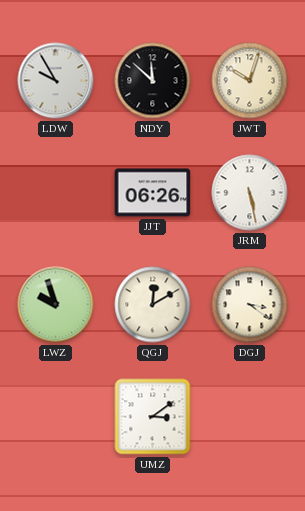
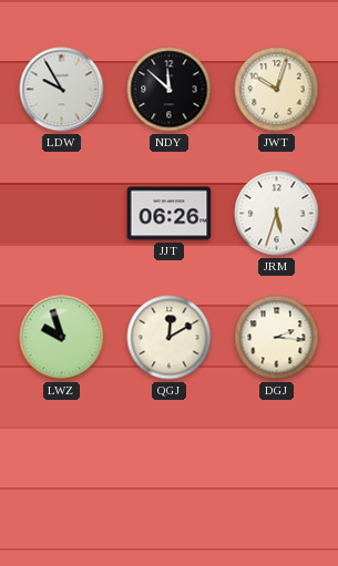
JRM: 5:28 -> 5:33
DGJ: 3:21 -> 2:16
UMZ: 3:09 -> none
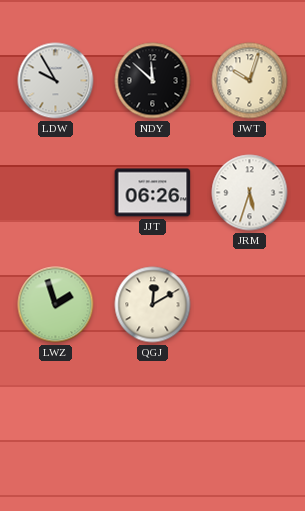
LWZ: 9:57 -> 1:57
DGJ: 2:16 -> none
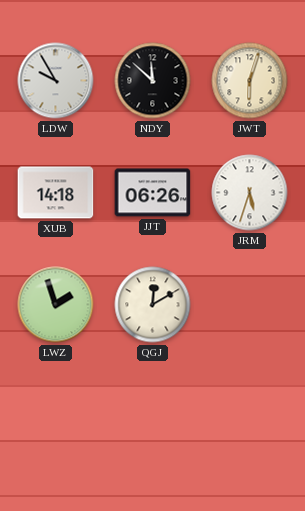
JWT: 10:03 -> 6:03
XUB: none -> 14:18
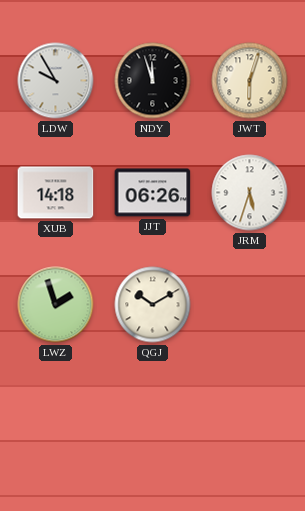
NDY: 11:52 -> 11:57
QGJ: 12:10 -> 10:10
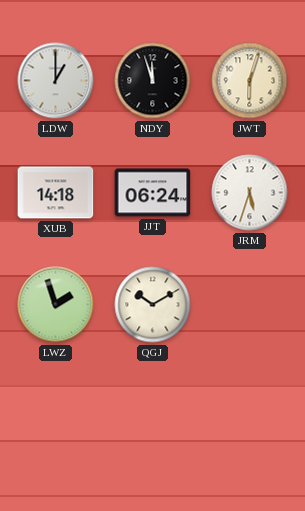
LDW: 9:55 -> 1:00
JJT: 06:26 -> 06:24
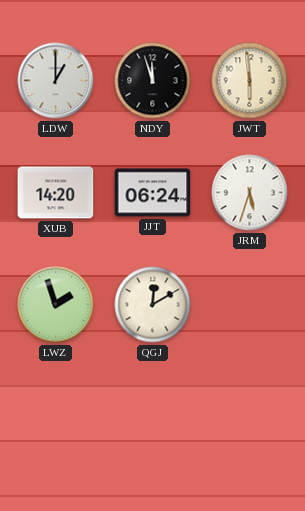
JWT: 6:03 -> 5:59
XUB: 14:18 -> 14:20
QGJ: 10:10 -> 12:10
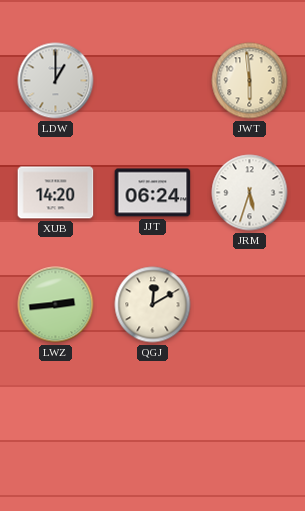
NDY: 11:57 -> none
LWZ: 1:57 -> 2:44
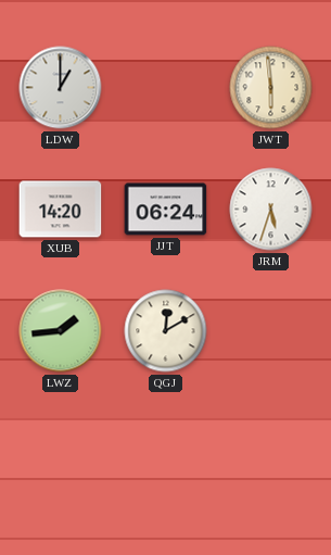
LWZ: 2:44 -> 1:44
